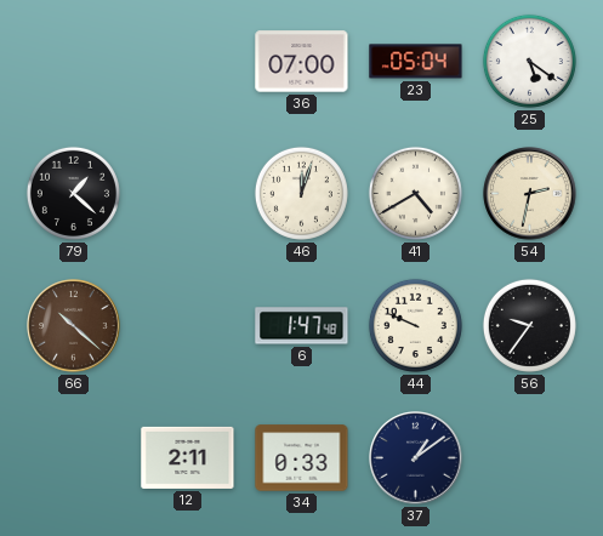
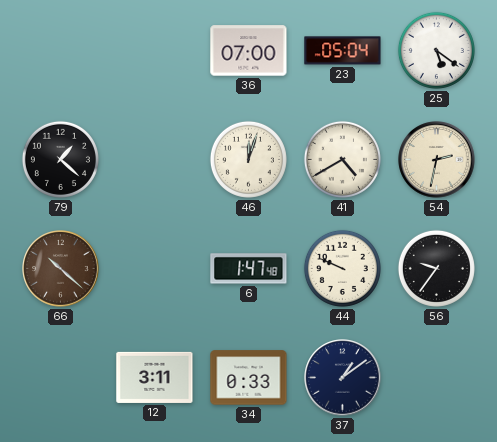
12: 2:11 -> 3:11
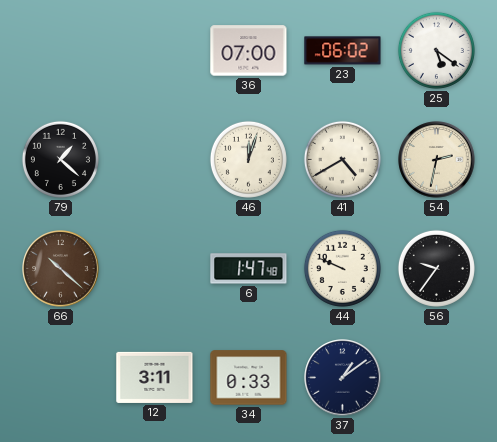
23: 05:04 -> 06:02
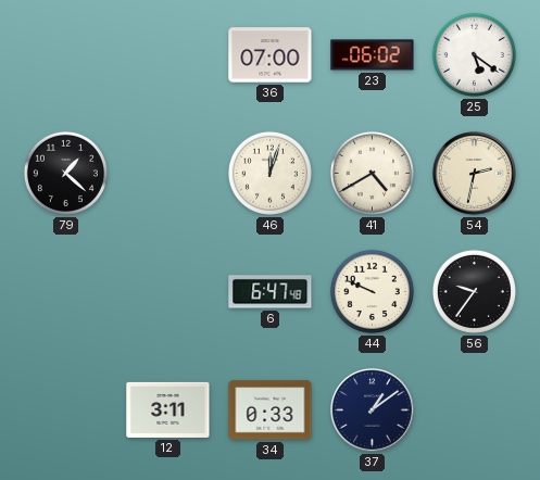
66: 10:22 -> none
6: 1:47 -> 6:47
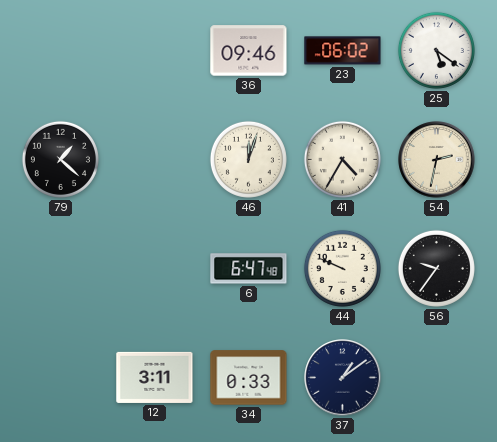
36: 07:00 -> 09:46
41: 4:40 -> 4:35
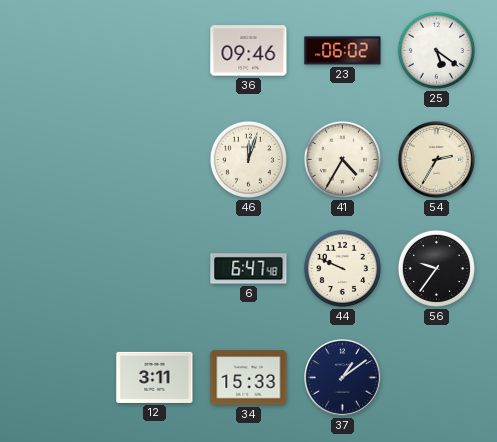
79: 1:22 -> none
54: 2:32 -> 2:35
34: 0:33 -> 15:33
